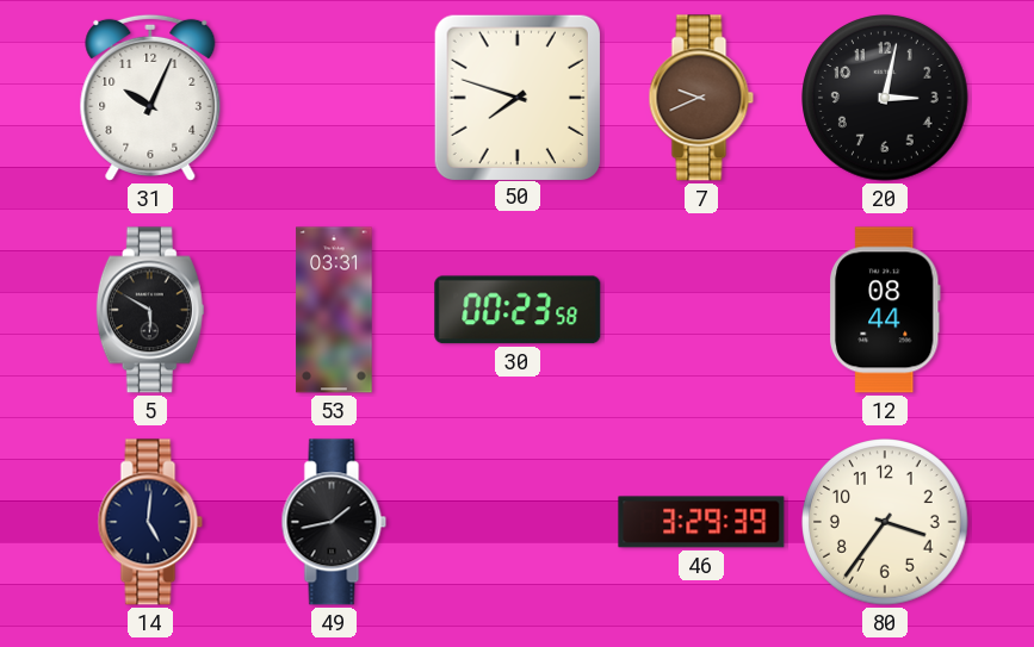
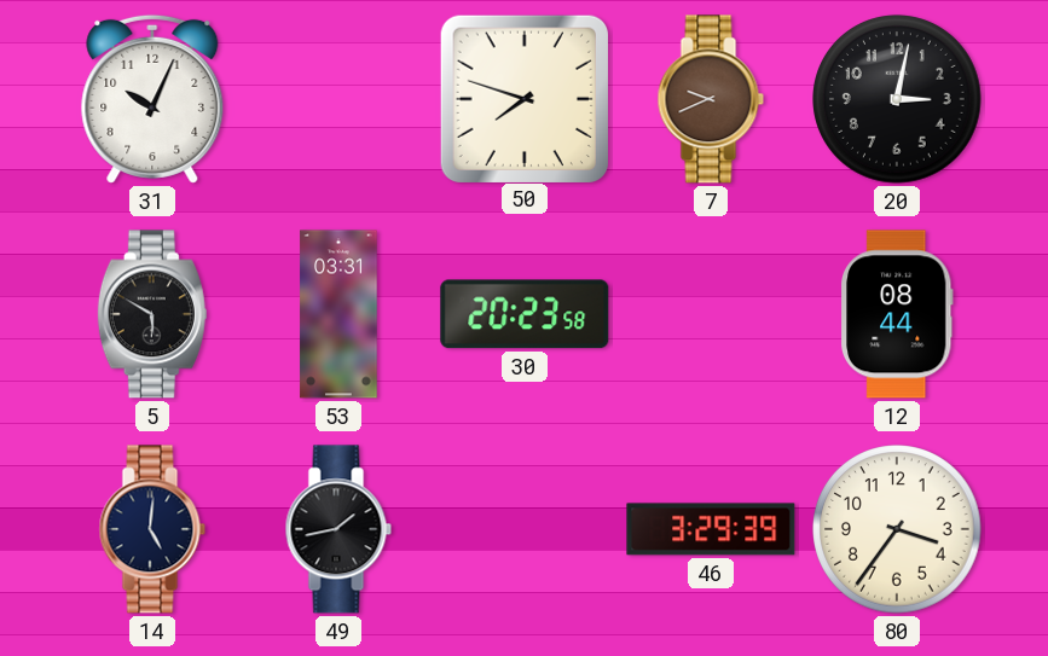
30: 00:23 -> 20:23
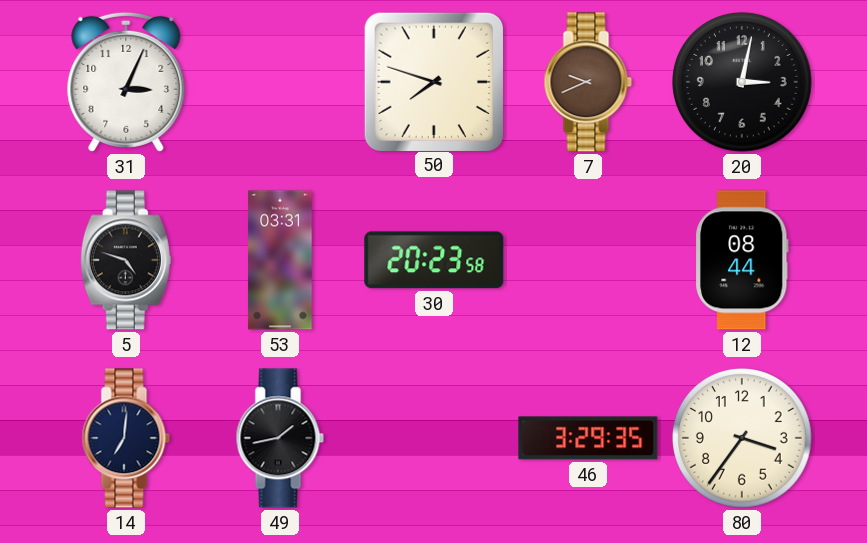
31: 10:04 -> 3:04
5: 5:50 -> 4:48
14: 5:01 -> 7:01
46: 3:29:39 -> 3:29:35
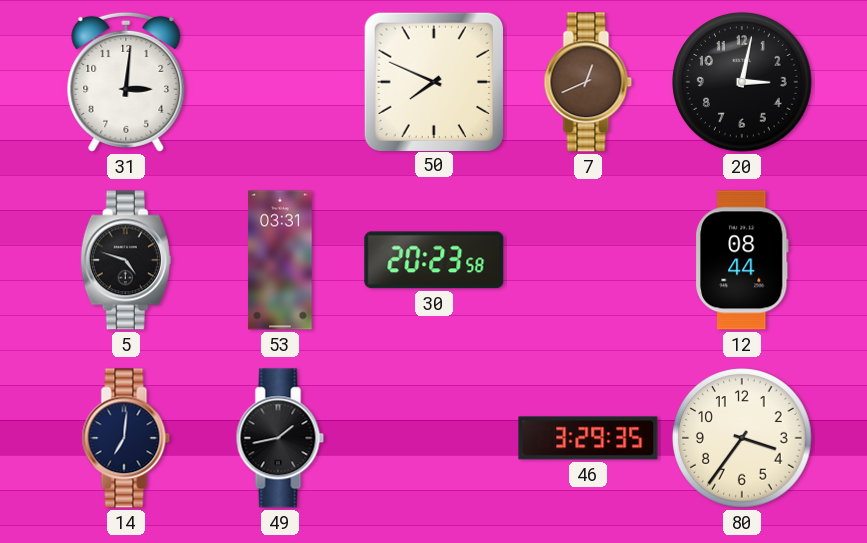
31: 3:04 -> 3:01
50: 7:48 -> 7:49
7: 9:41 -> 12:41
